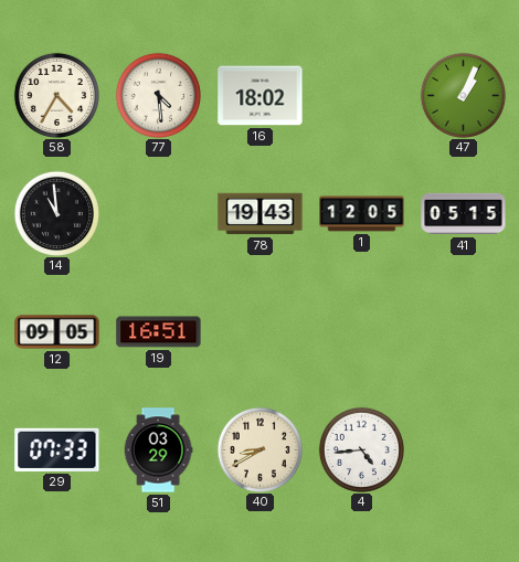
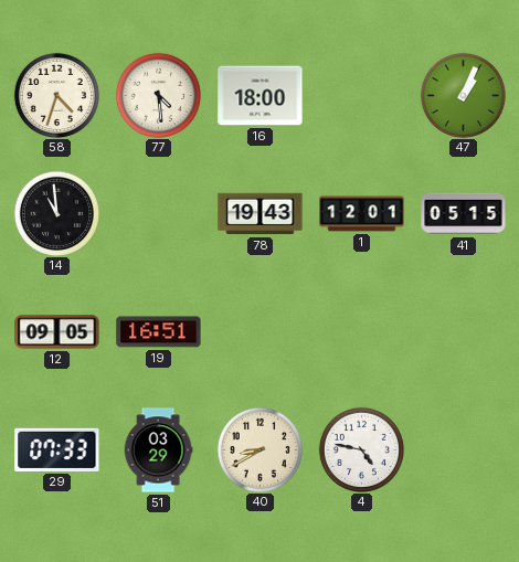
58: 4:35 -> 4:33
16: 18:02 -> 18:00
1: 12:05 -> 12:01
4: 4:44 -> 4:47
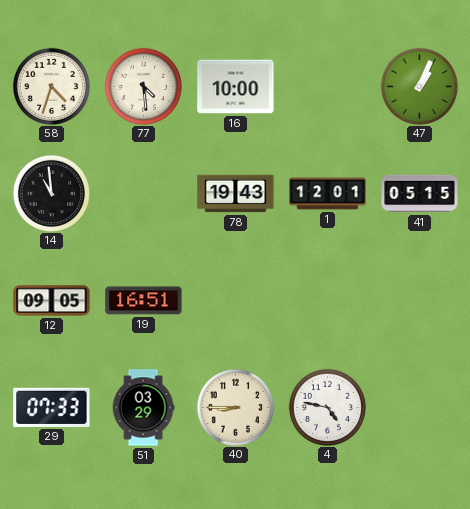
16: 18:00 -> 10:00
40: 8:40 -> 8:45
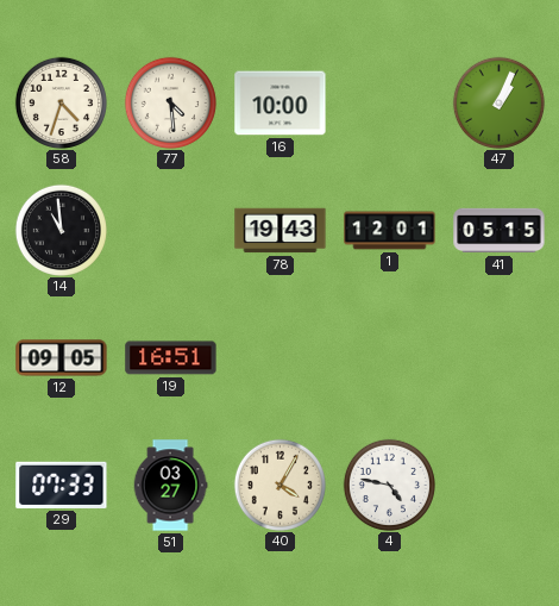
51: 03:29 -> 03:27
40: 8:45 -> 4:05
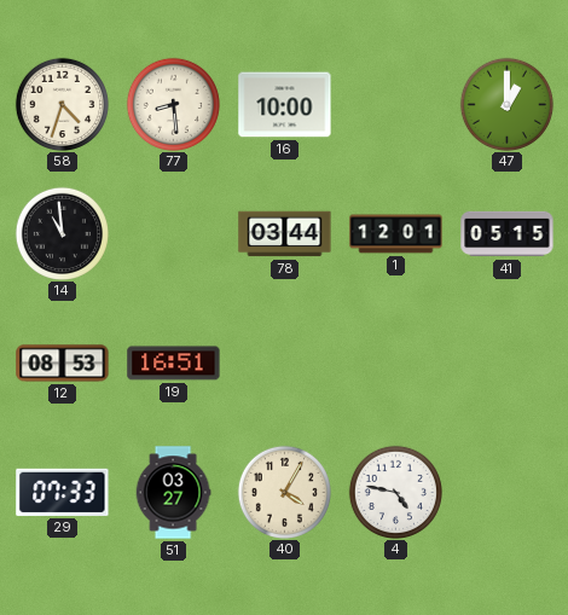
77: 4:29 -> 8:29
47: 1:04 -> 1:00
78: 19:43 -> 03:44
12: 09:05 -> 08:53
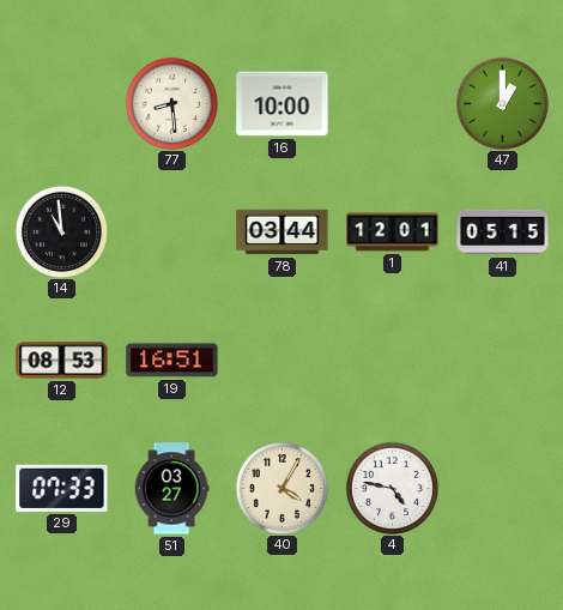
58: 4:33 -> none
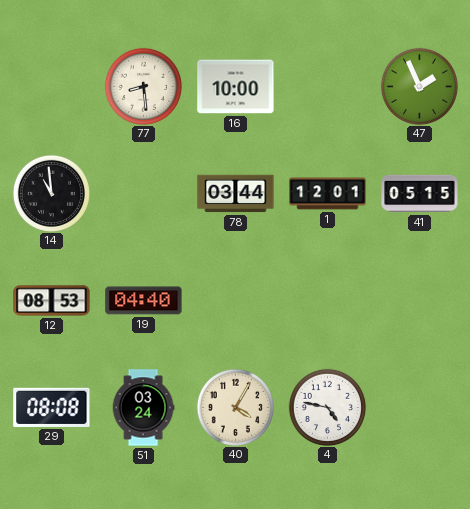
47: 1:00 -> 1:56
19: 16:51 -> 04:40
29: 07:33 -> 08:08
51: 03:27 -> 03:24
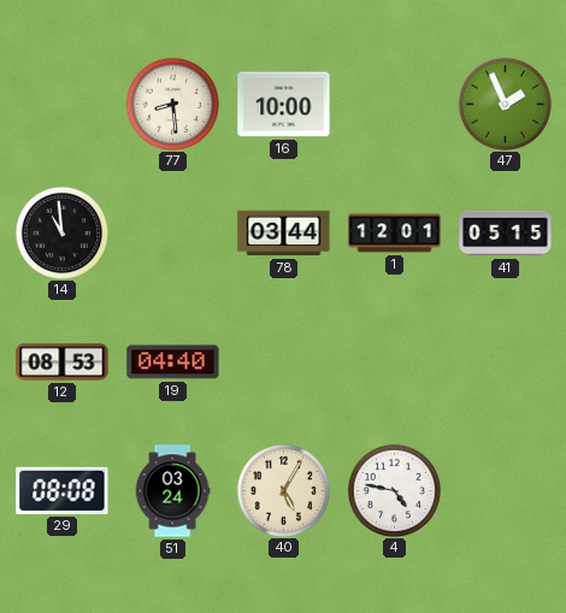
40: 4:05 -> 5:05
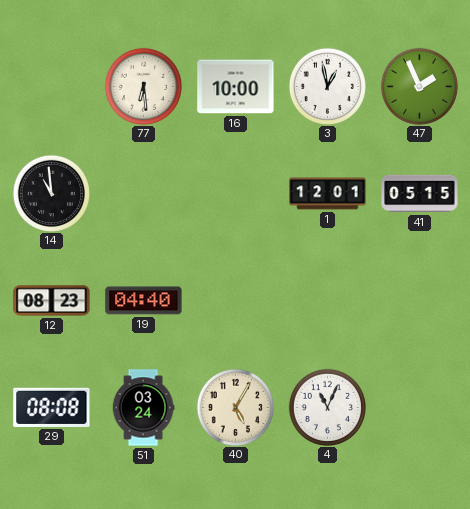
77: 8:29 -> 6:29
3: none -> 12:58
78: 03:44 -> none
12: 08:53 -> 08:23
4: 4:47 -> 11:04
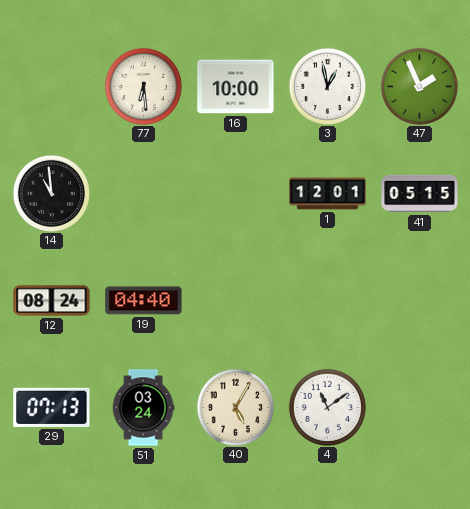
12: 08:23 -> 08:24
29: 08:08 -> 07:13
4: 11:04 -> 11:09
